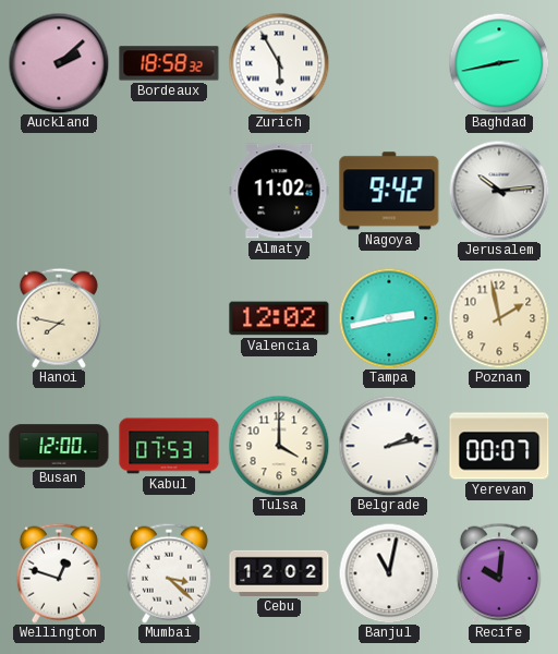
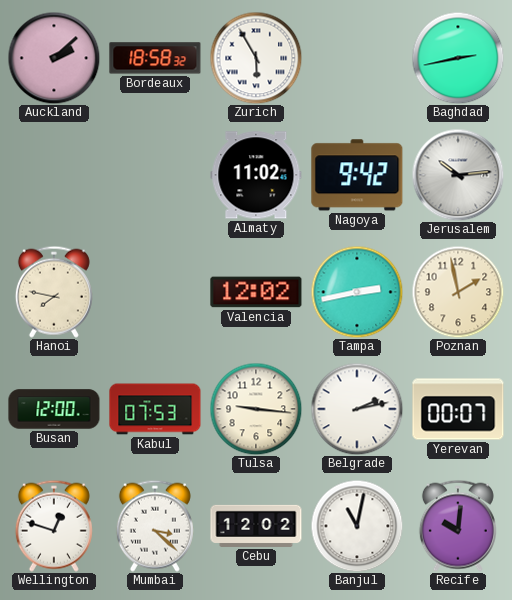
Tulsa: 4:00 -> 9:16
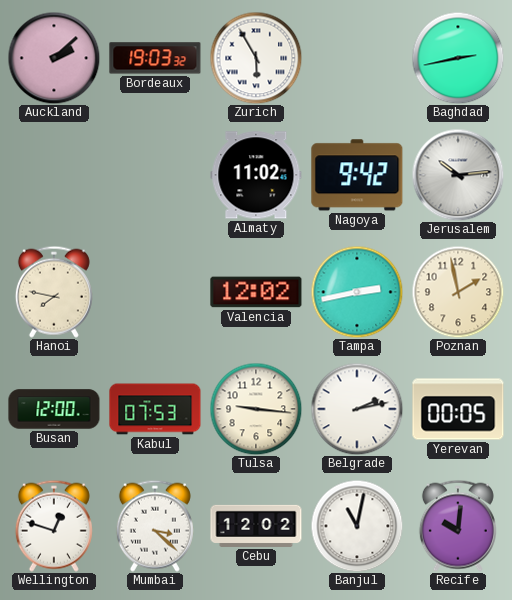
Bordeaux: 18:58 -> 19:03
Yerevan: 00:07 -> 00:05
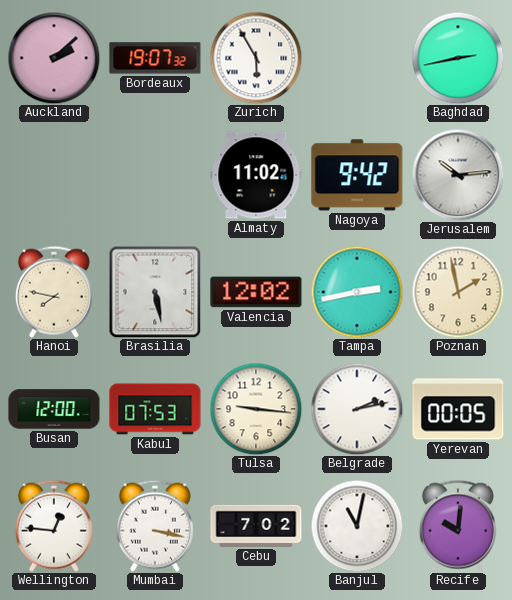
Bordeaux: 19:03 -> 19:07
Brasilia: none -> 5:28
Wellington: 12:48 -> 12:46
Mumbai: 3:22 -> 3:17
Cebu: 12:02 -> 7:02
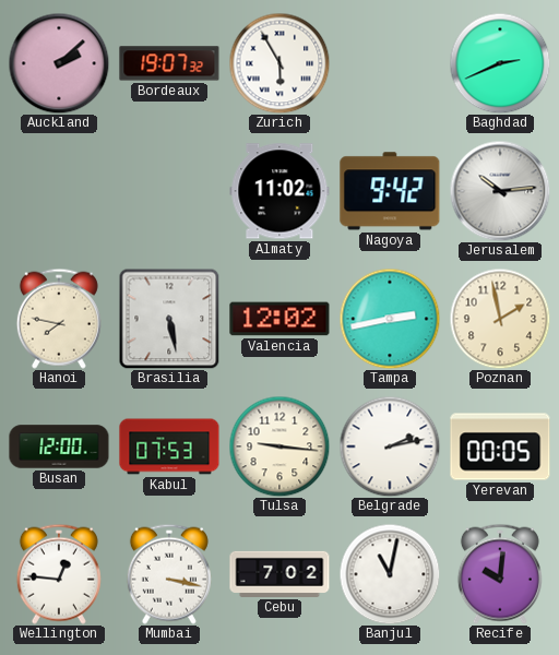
Baghdad: 2:43 -> 2:41
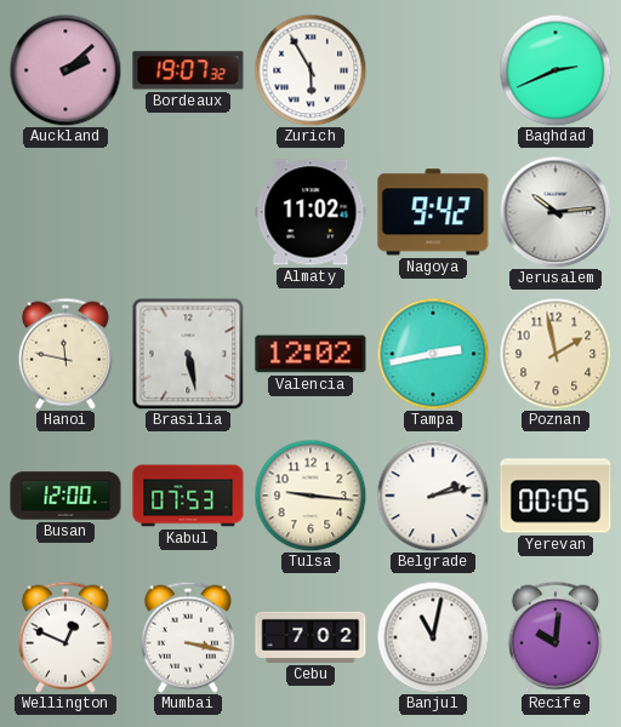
Hanoi: 7:47 -> 11:47
Wellington: 12:46 -> 12:49
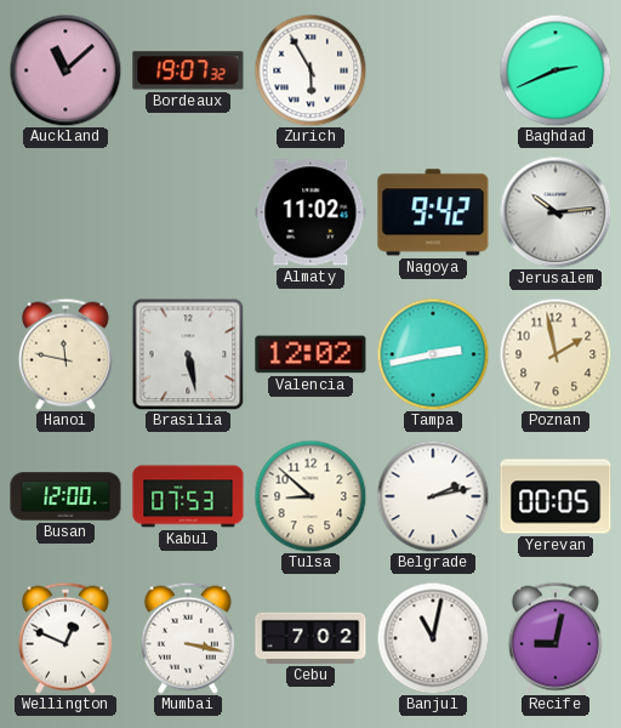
Auckland: 2:08 -> 11:08
Tulsa: 9:16 -> 8:52
Recife: 10:01 -> 9:02
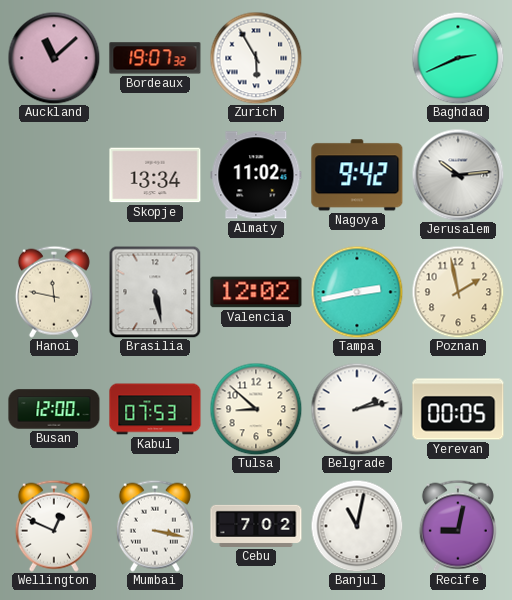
Skopje: none -> 13:34
